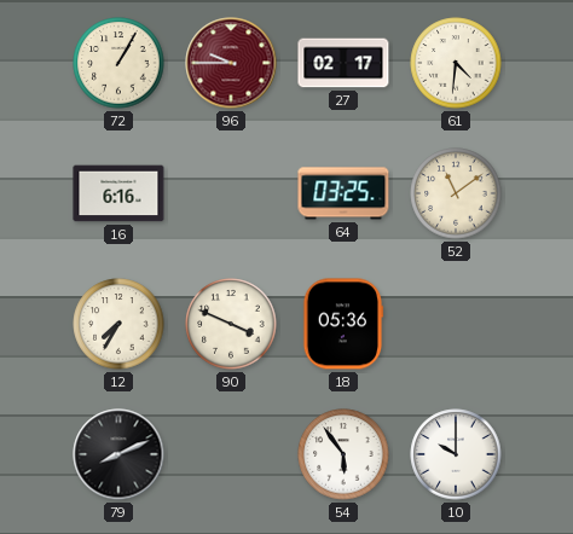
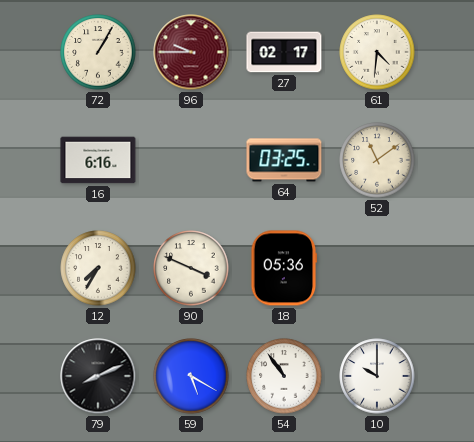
59: none -> 5:20
54: 5:54 -> 10:54
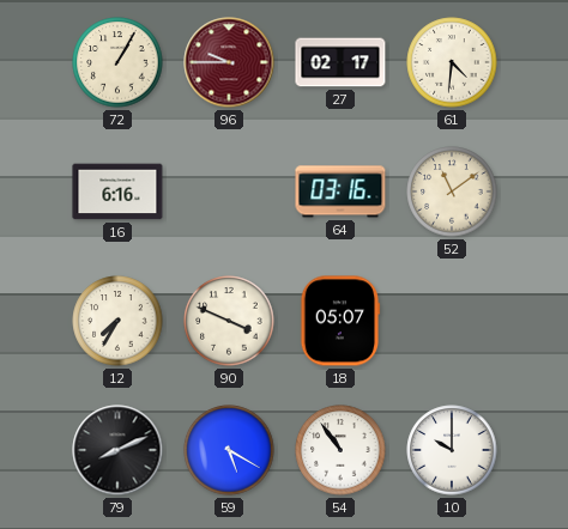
64: 03:25 -> 03:16
18: 05:36 -> 05:07
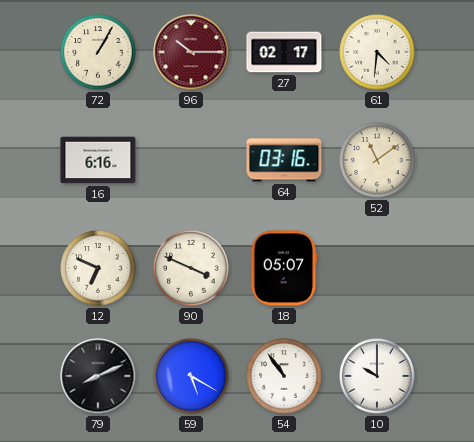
96: 9:45 -> 10:15
12: 7:35 -> 6:49
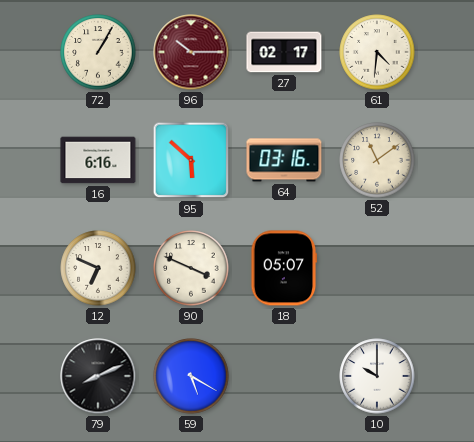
95: none -> 5:52
54: 10:54 -> none
